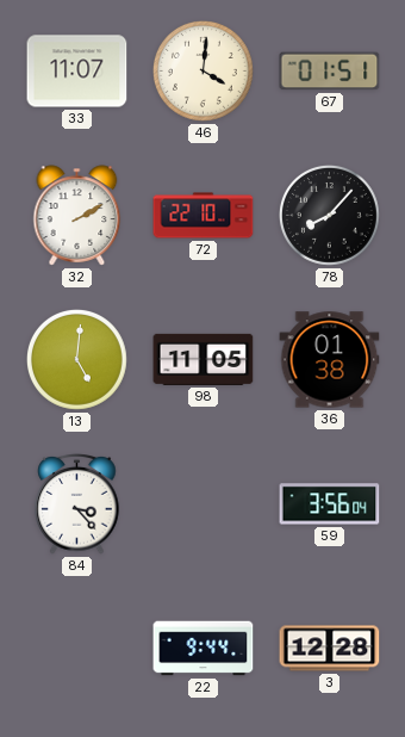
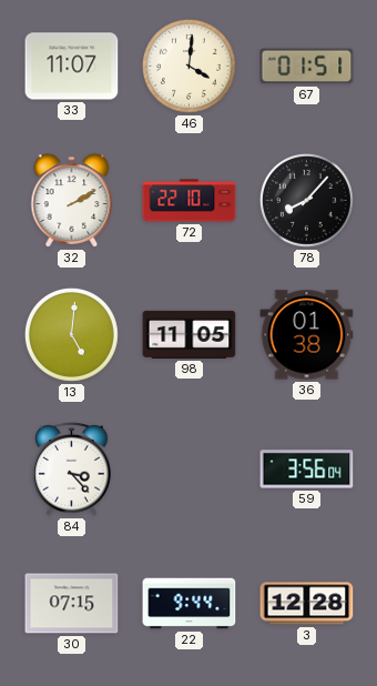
30: none -> 07:15
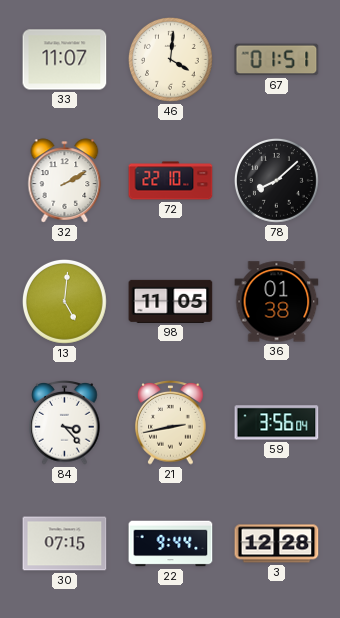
78: 8:07 -> 8:08
21: none -> 2:43
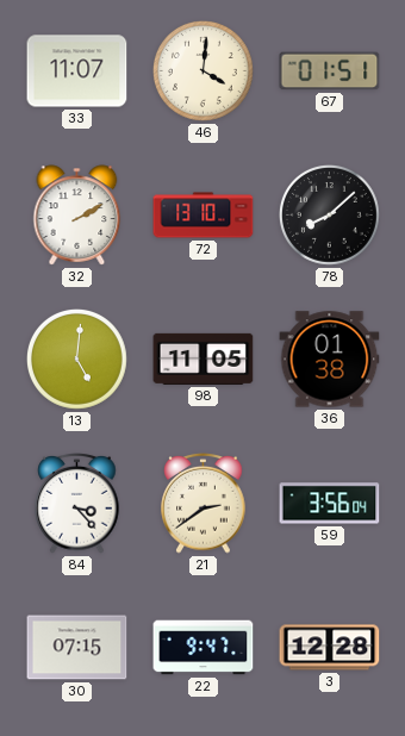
72: 22:10 -> 13:10
21: 2:43 -> 2:39
22: 9:44 -> 9:47
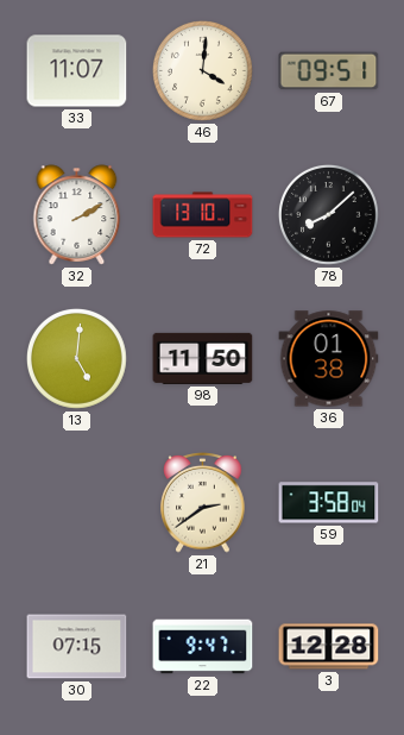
67: 01:51 -> 09:51
98: 11:05 -> 11:50
84: 3:23 -> none
59: 3:56 -> 3:58
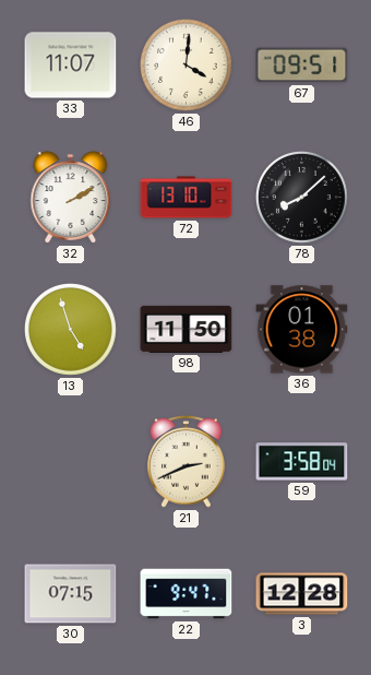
13: 5:01 -> 4:57
21: 2:39 -> 2:41
